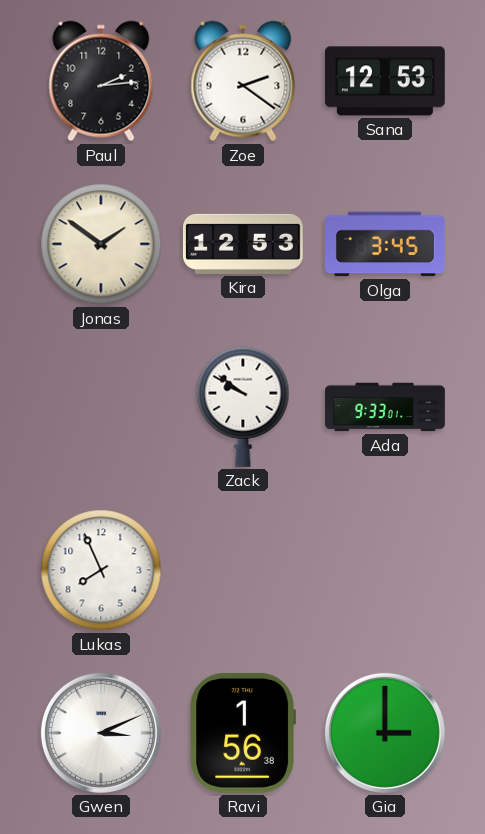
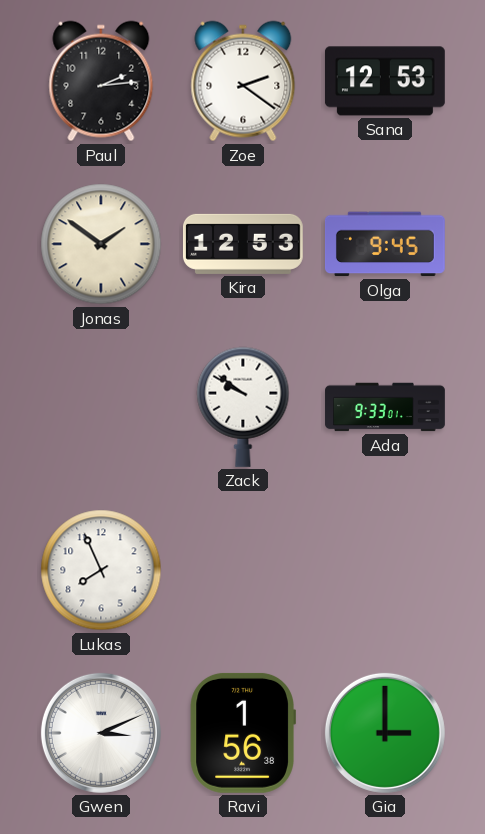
Olga: 3:45 -> 9:45
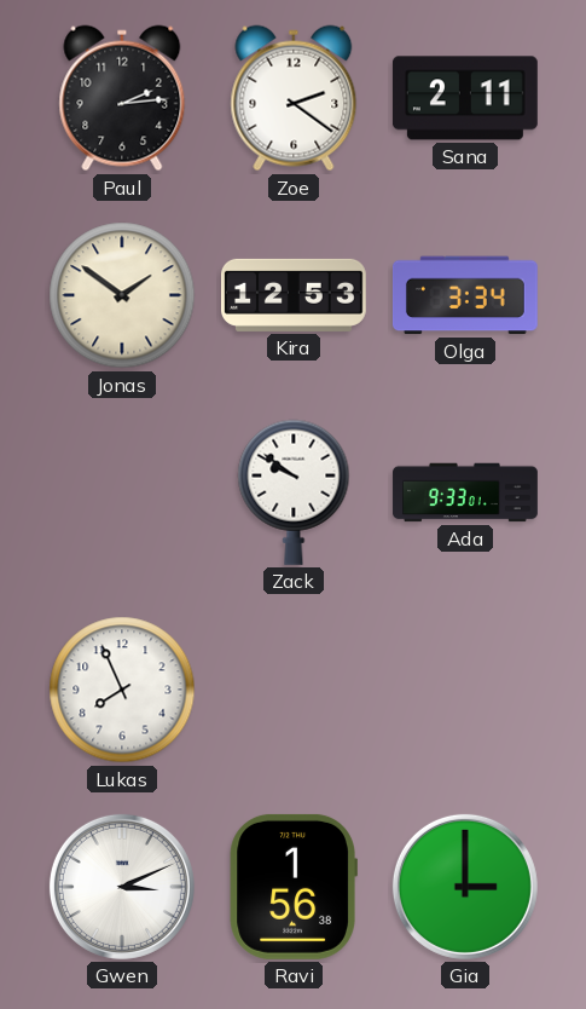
Sana: 12:53 -> 2:11
Olga: 9:45 -> 3:34
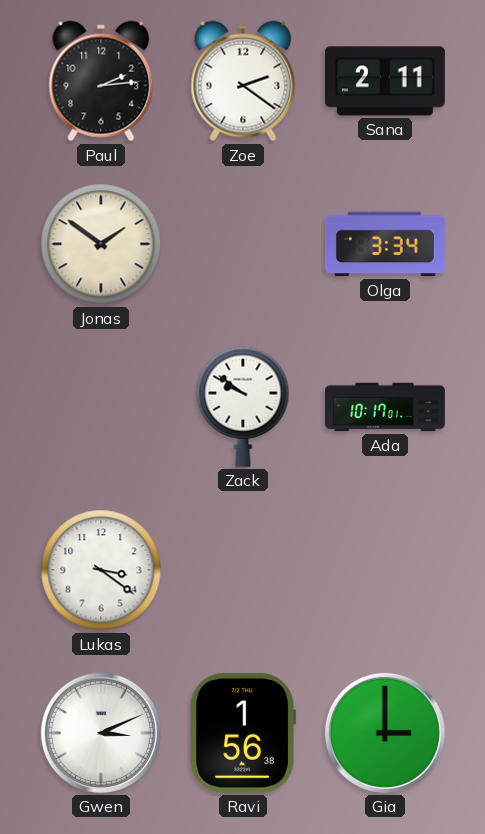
Kira: 12:53 -> none
Ada: 9:33 -> 10:17
Lukas: 7:56 -> 3:21
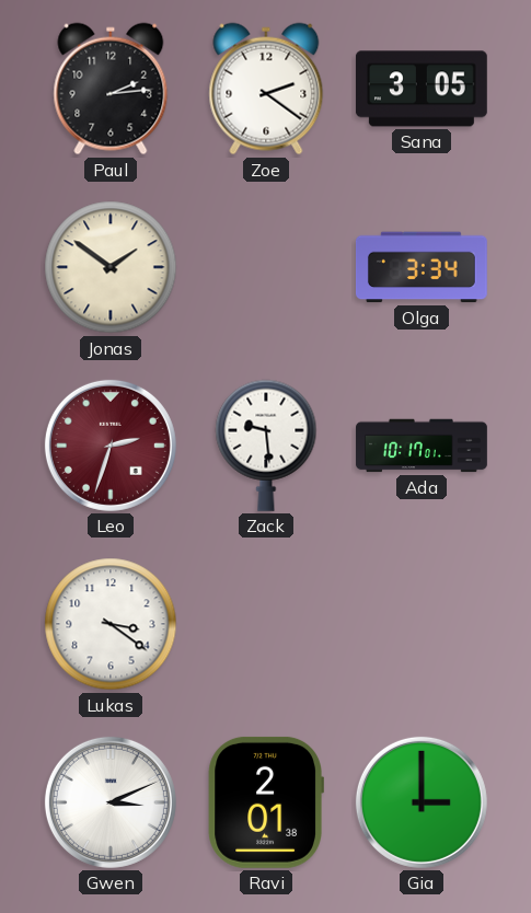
Sana: 2:11 -> 3:05
Leo: none -> 2:33
Zack: 9:51 -> 9:29
Ravi: 1:56 -> 2:01
